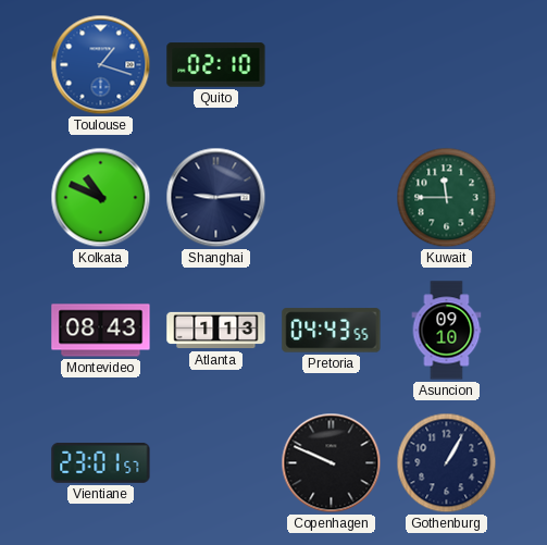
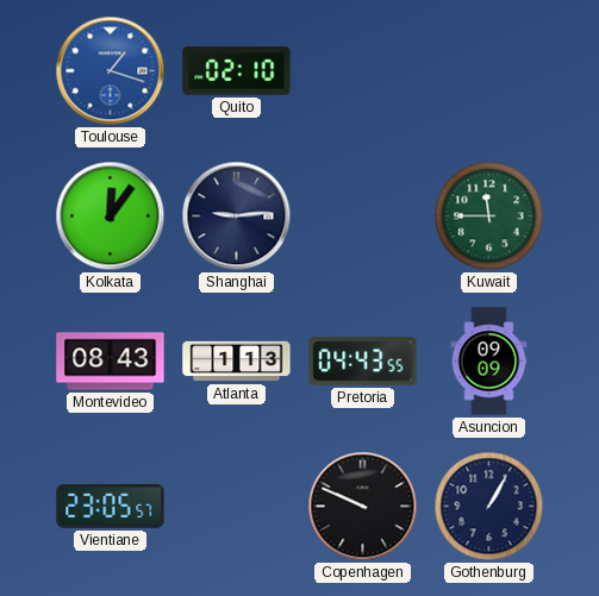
Kolkata: 10:49 -> 12:06
Asuncion: 09:10 -> 09:09
Vientiane: 23:01 -> 23:05
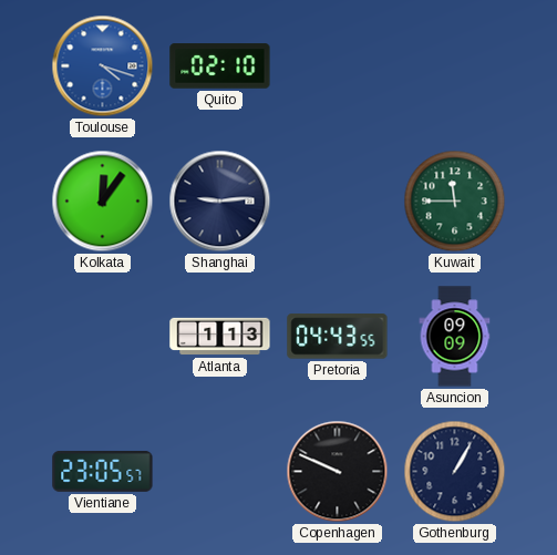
Toulouse: 1:18 -> 4:18
Montevideo: 08:43 -> none
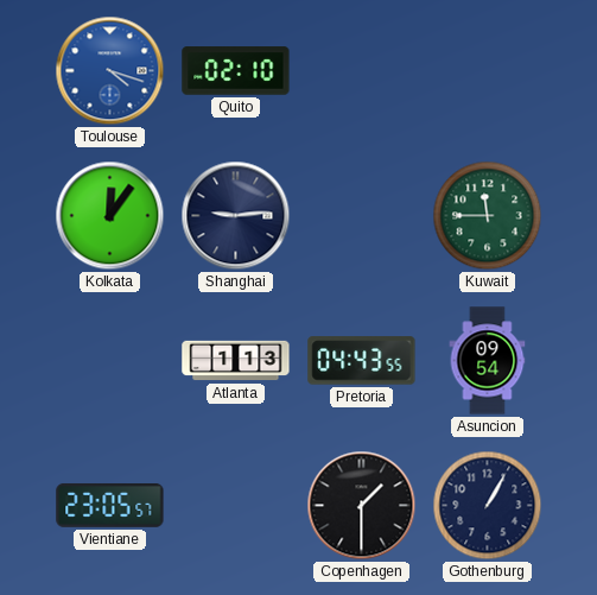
Asuncion: 09:09 -> 09:54
Copenhagen: 9:49 -> 1:30
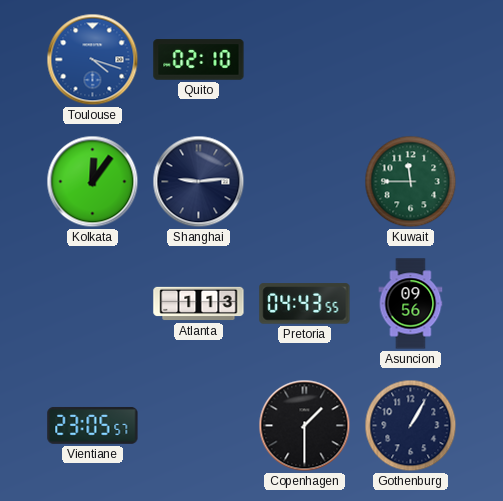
Asuncion: 09:54 -> 09:56
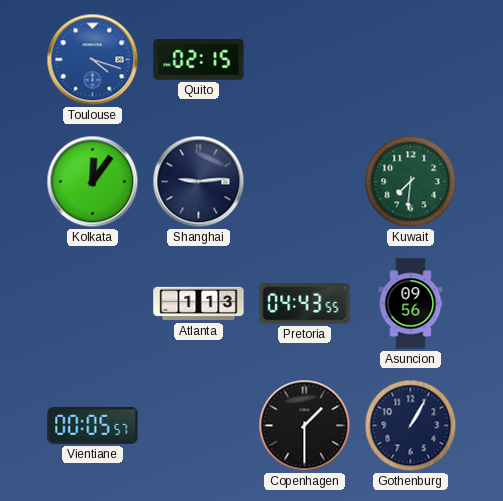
Quito: 02:10 -> 02:15
Kuwait: 11:45 -> 7:31
Vientiane: 23:05 -> 00:05
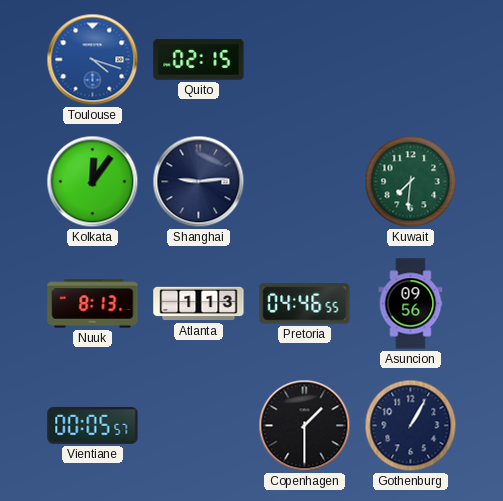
Nuuk: none -> 8:13
Pretoria: 04:43 -> 04:46
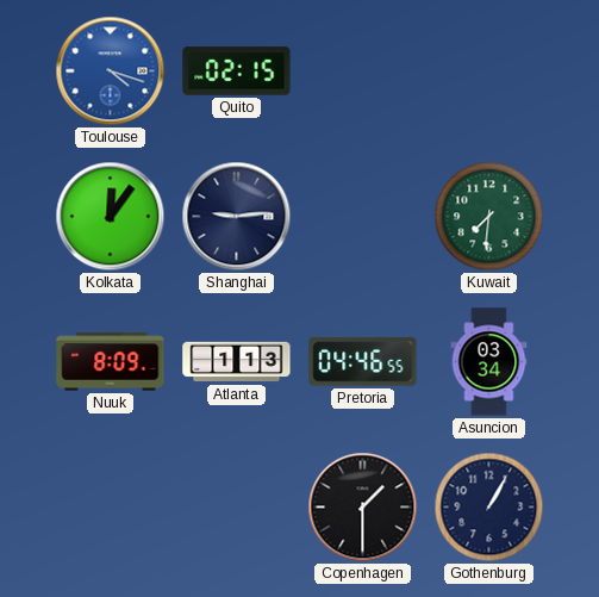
Nuuk: 8:13 -> 8:09
Asuncion: 09:56 -> 03:34
Vientiane: 00:05 -> none
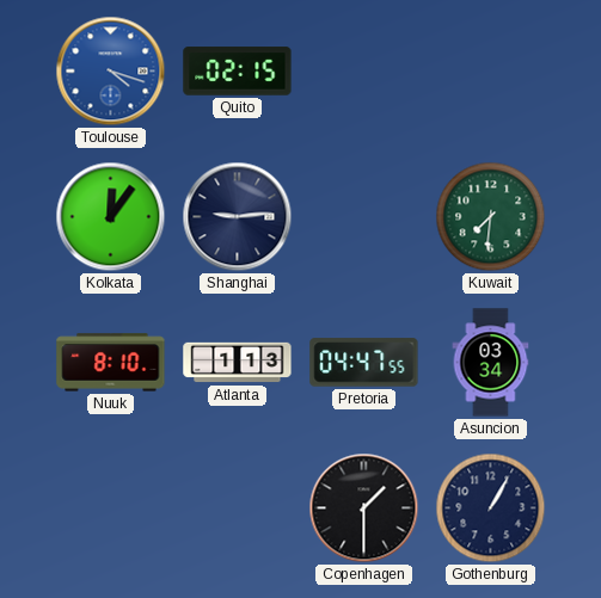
Nuuk: 8:09 -> 8:10
Pretoria: 04:46 -> 04:47
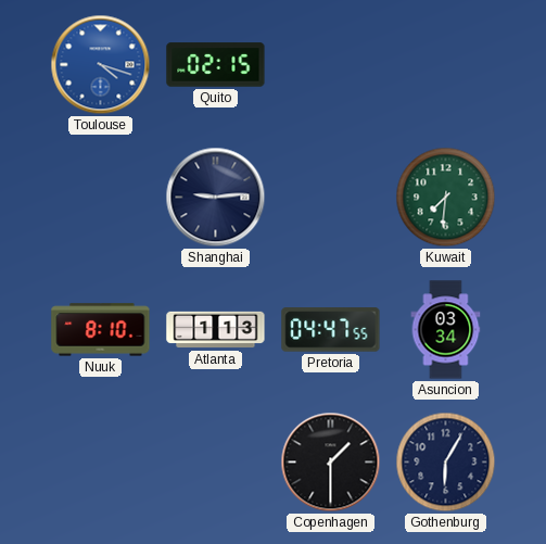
Kolkata: 12:06 -> none
Gothenburg: 1:05 -> 6:05
